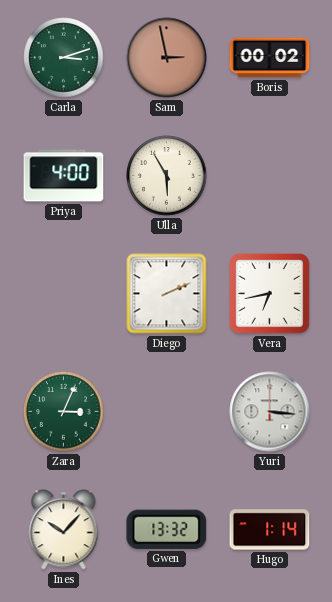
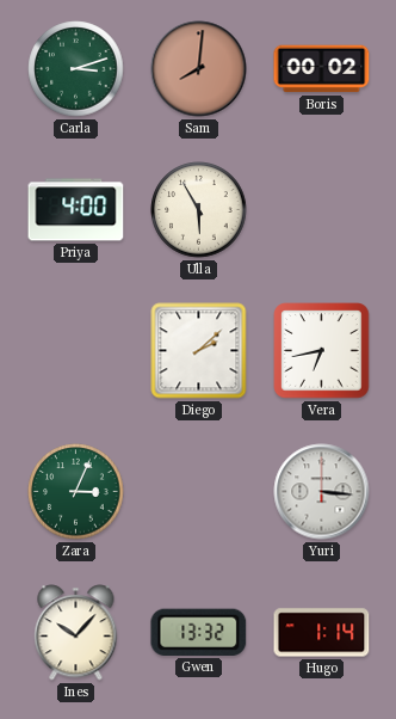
Sam: 2:58 -> 8:01
Diego: 2:11 -> 2:08
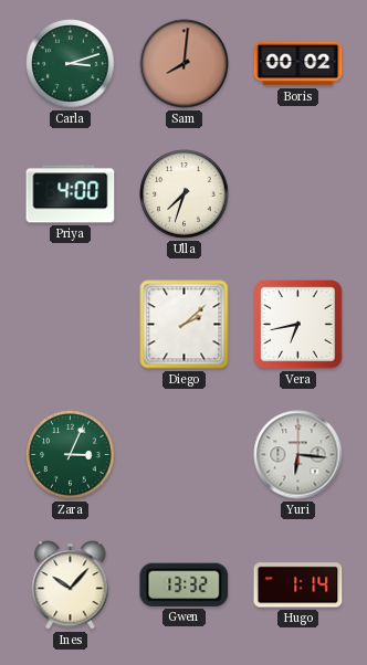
Ulla: 5:55 -> 7:33
Yuri: 3:16 -> 6:16
